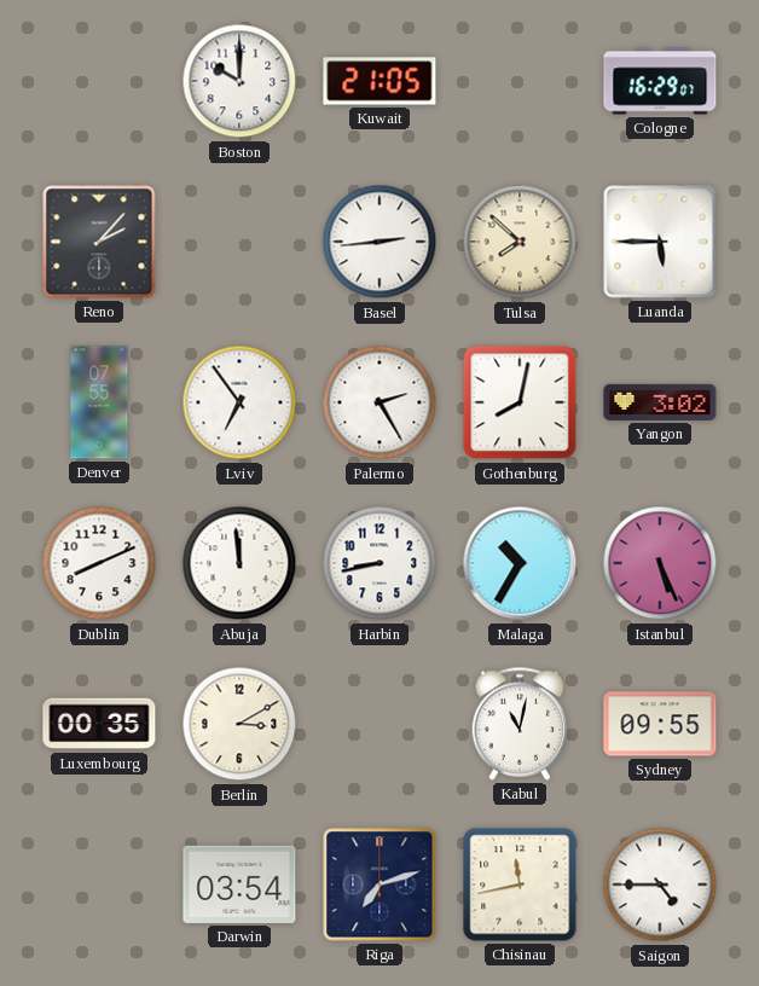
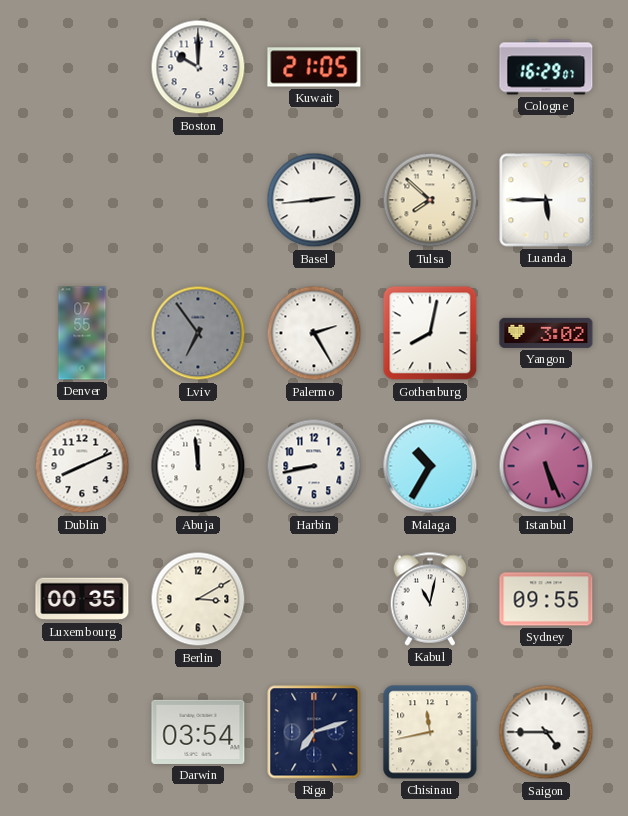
Reno: 2:07 -> none
Lviv dial: white -> grey
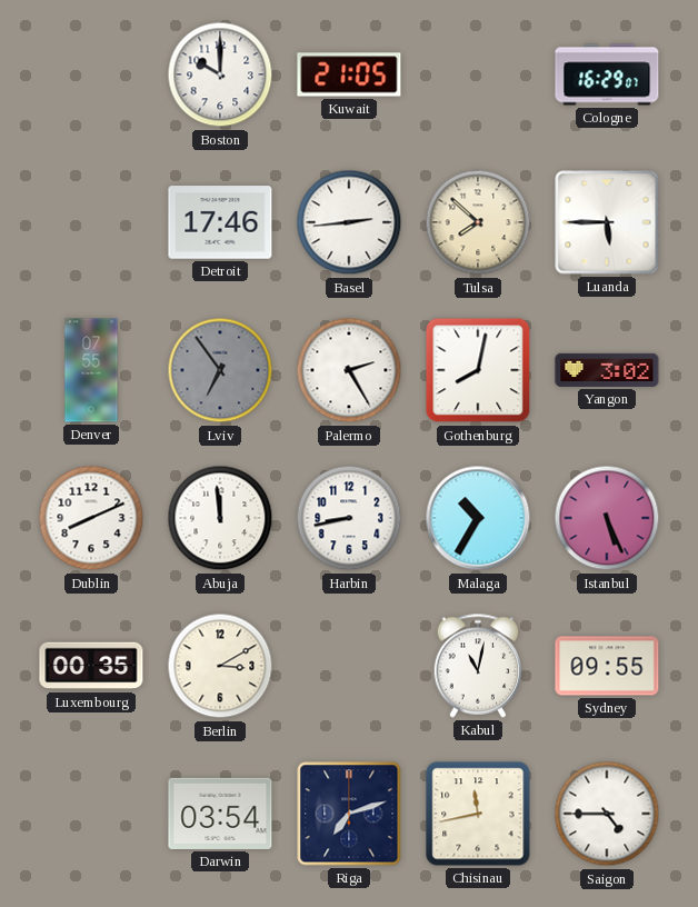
Detroit: none -> 17:46
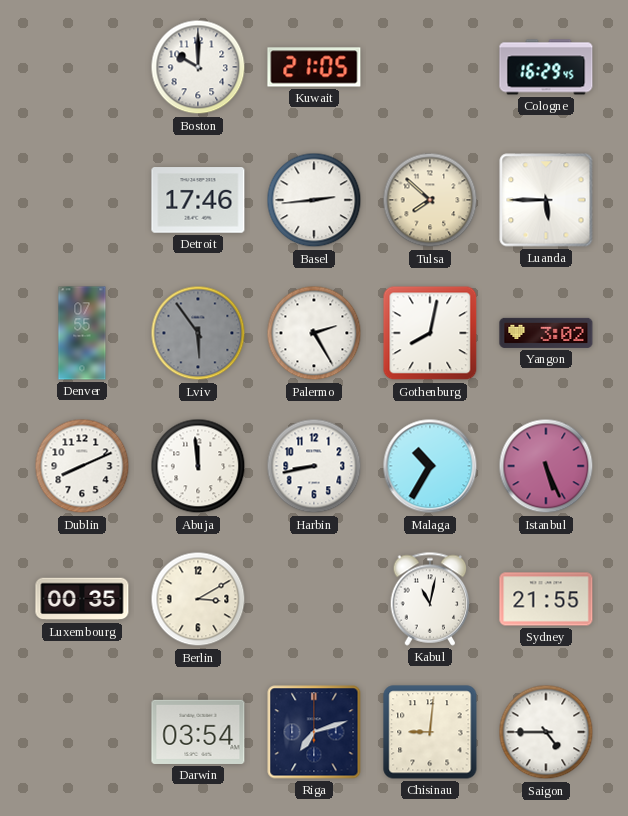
Cologne: 16:29:07 -> 16:29:45
Lviv: 6:54 -> 5:54
Sydney: 09:55 -> 21:55
Chisinau: 11:43 -> 9:01
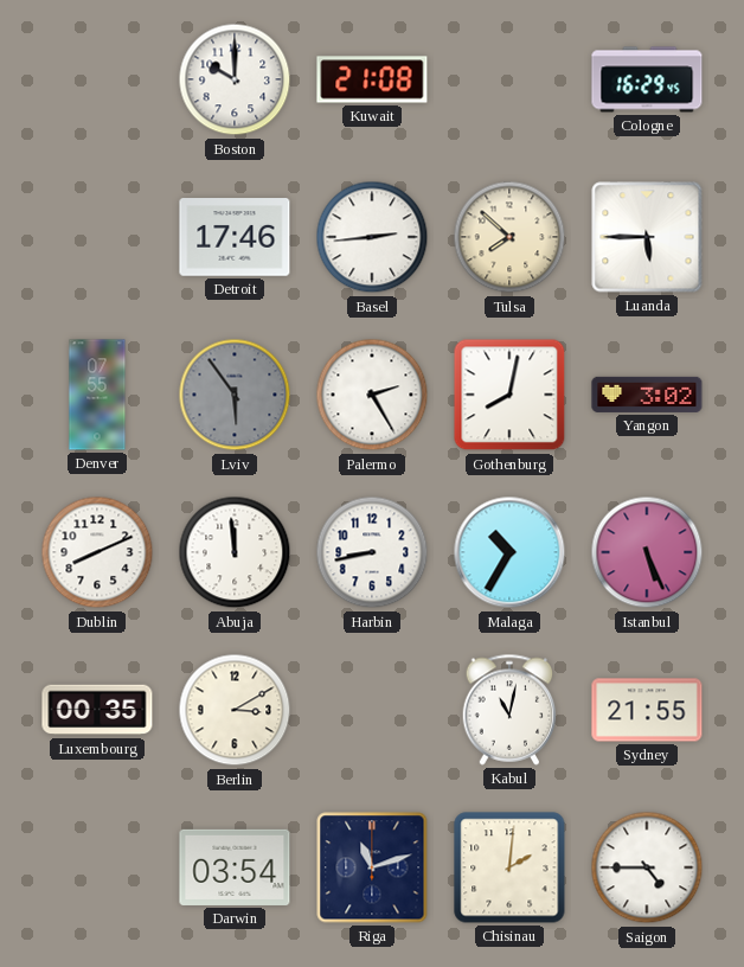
Kuwait: 21:05 -> 21:08
Riga: 7:12 -> 11:12
Chisinau: 9:01 -> 2:01
